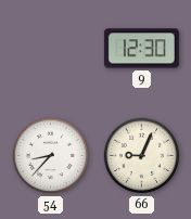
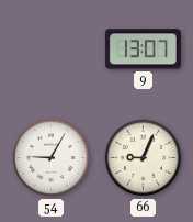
9: 12:30 -> 13:07
54: 8:37 -> 9:05
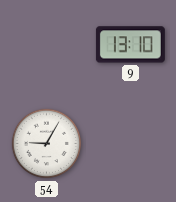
9: 13:07 -> 13:10
66: 9:04 -> none
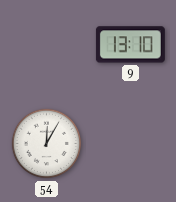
54: 9:05 -> 12:05
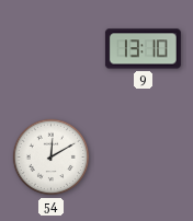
54: 12:05 -> 12:10
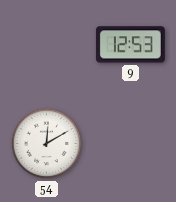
9: 13:10 -> 12:53
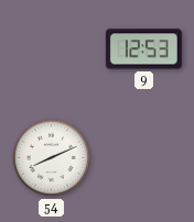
54: 12:10 -> 8:11
